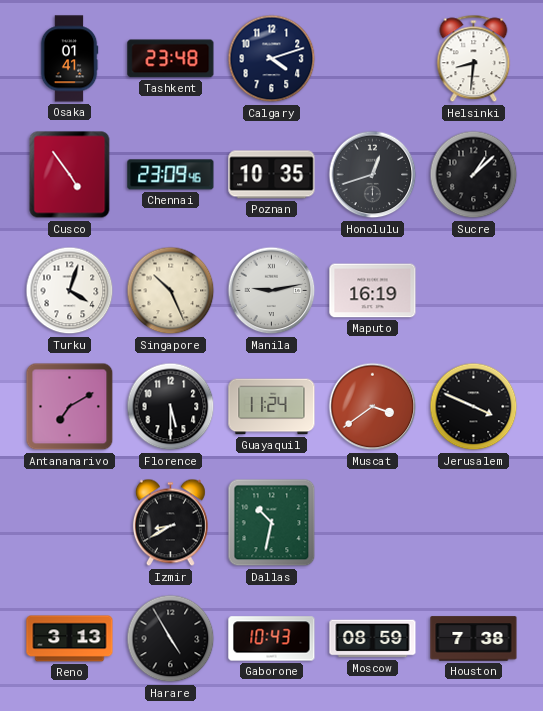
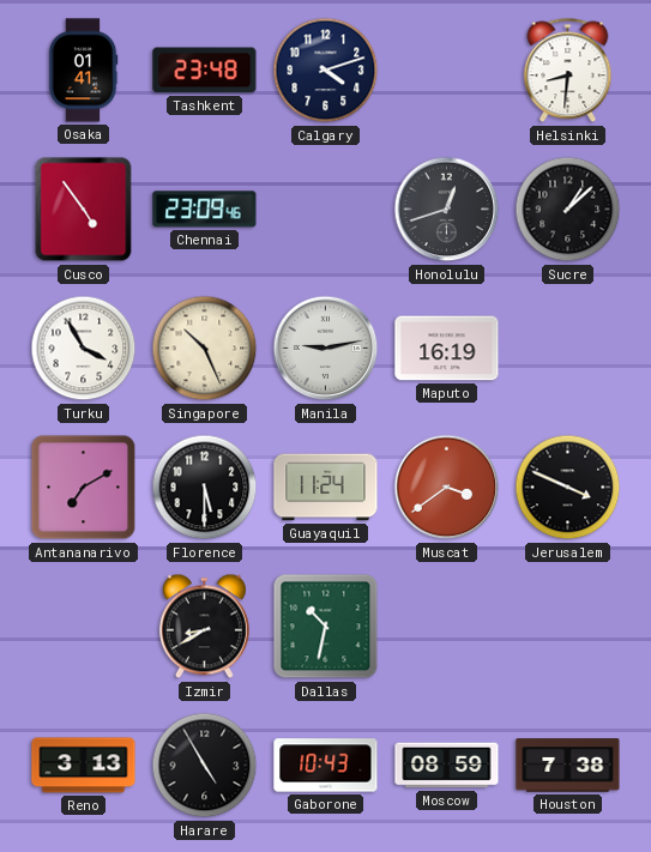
Poznan: 10:35 -> none
Turku: 4:03 -> 3:55
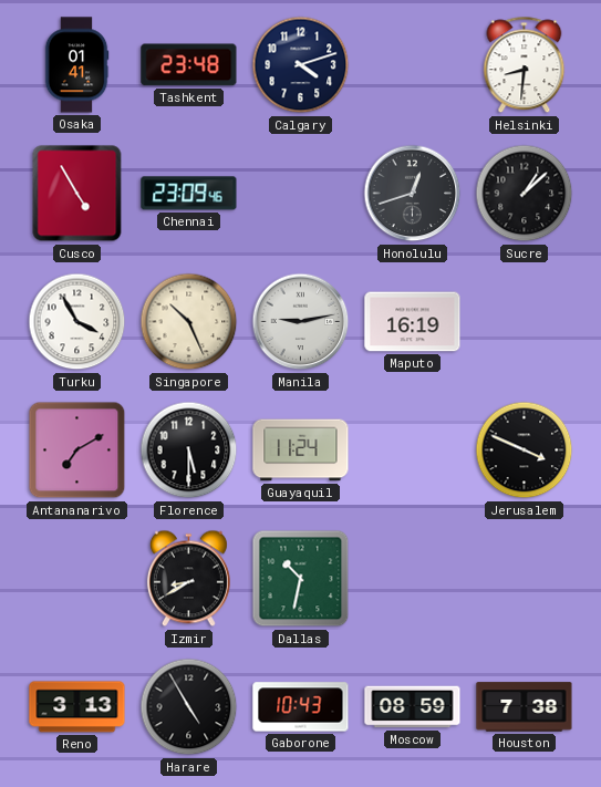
Cusco: 4:54 -> 4:55
Muscat: 3:39 -> none
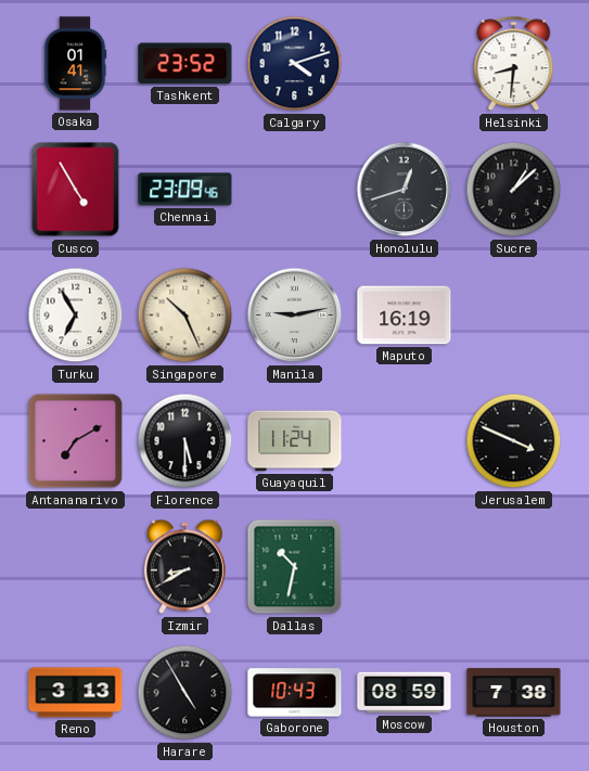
Tashkent: 23:48 -> 23:52
Turku: 3:55 -> 6:55
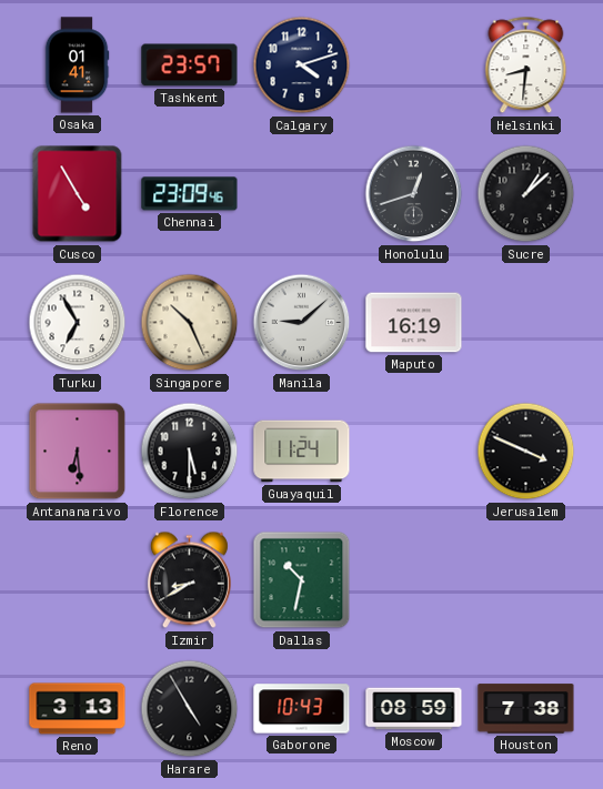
Tashkent: 23:52 -> 23:57
Manila: 9:13 -> 9:08
Antananarivo: 7:10 -> 6:29
